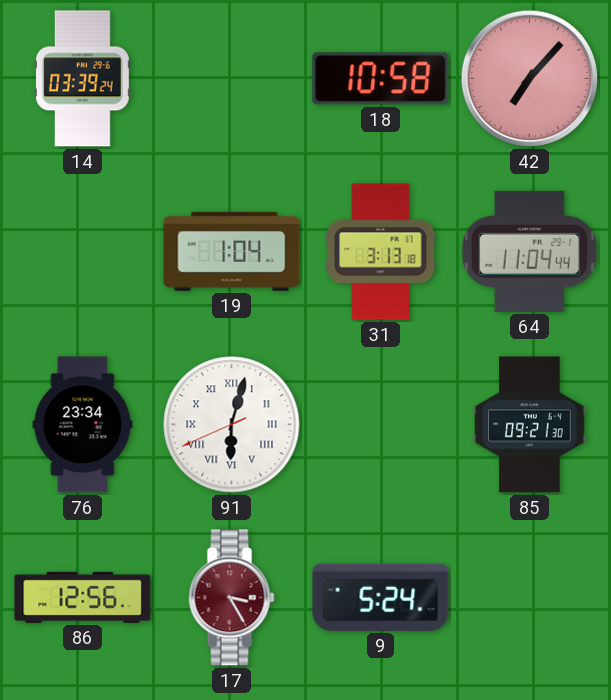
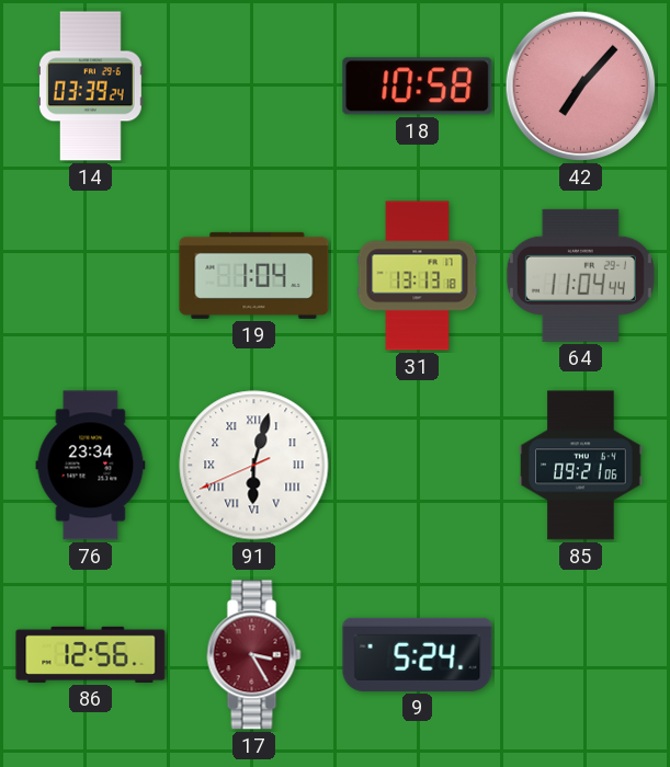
31: 3:13 -> 13:13
85: 09:21:30 -> 09:21:06
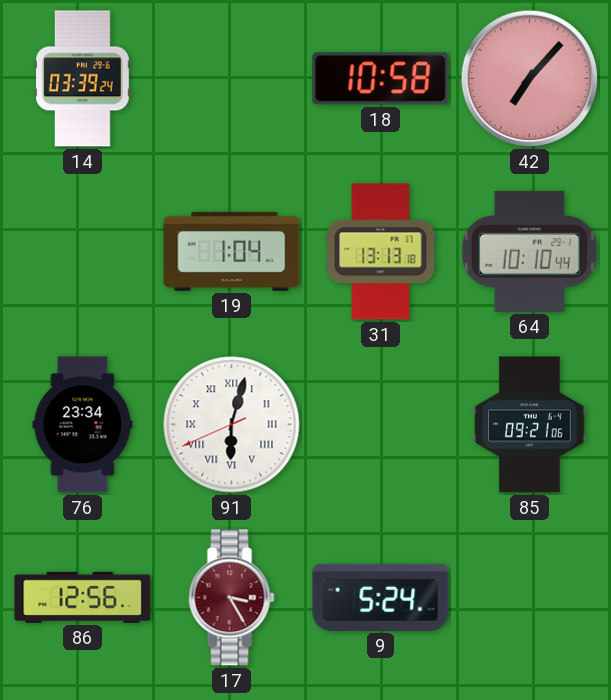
64: 11:04 -> 10:10
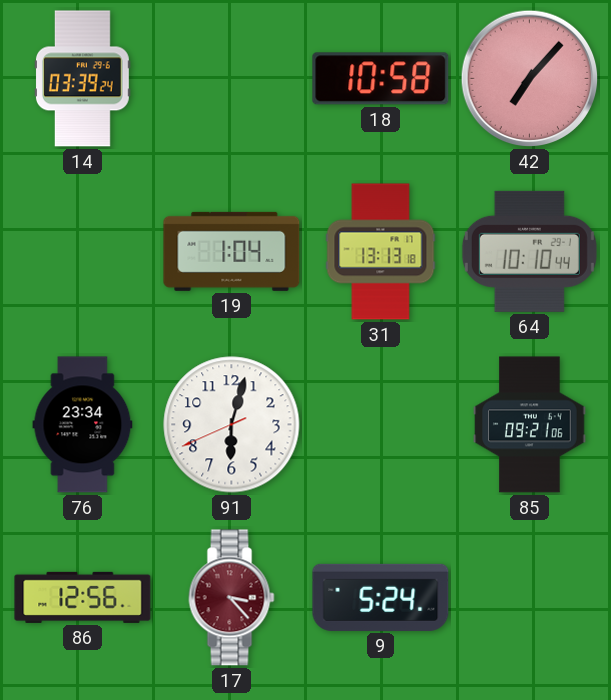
91 numerals: Roman -> Arabic
17: 3:25 -> 3:23
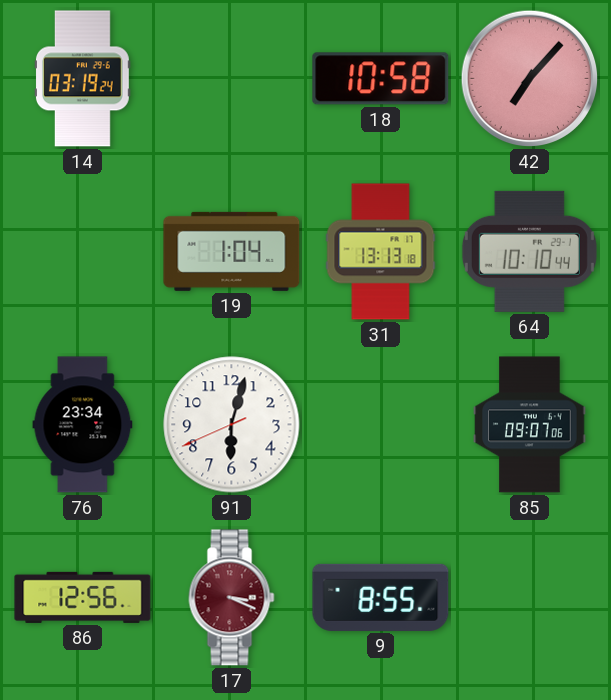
14: 03:39 -> 03:19
85: 09:21 -> 09:07
17: 3:23 -> 3:19
9: 5:24 -> 8:55
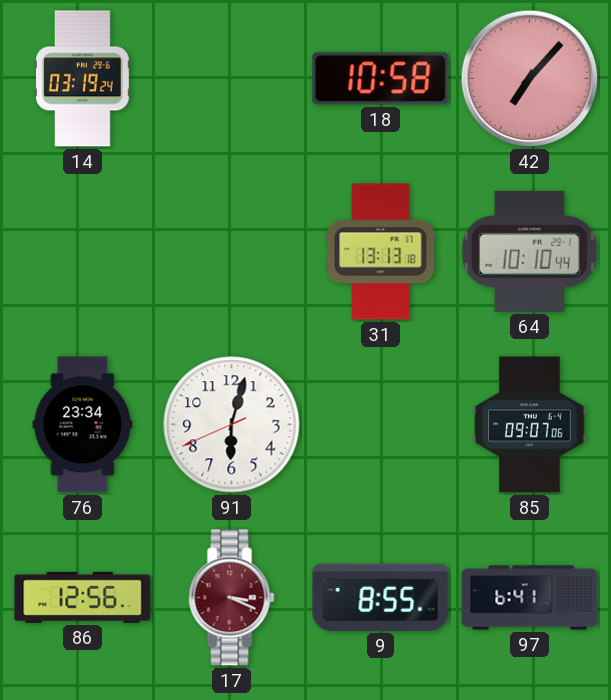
19: 1:04 -> none
97: none -> 6:41
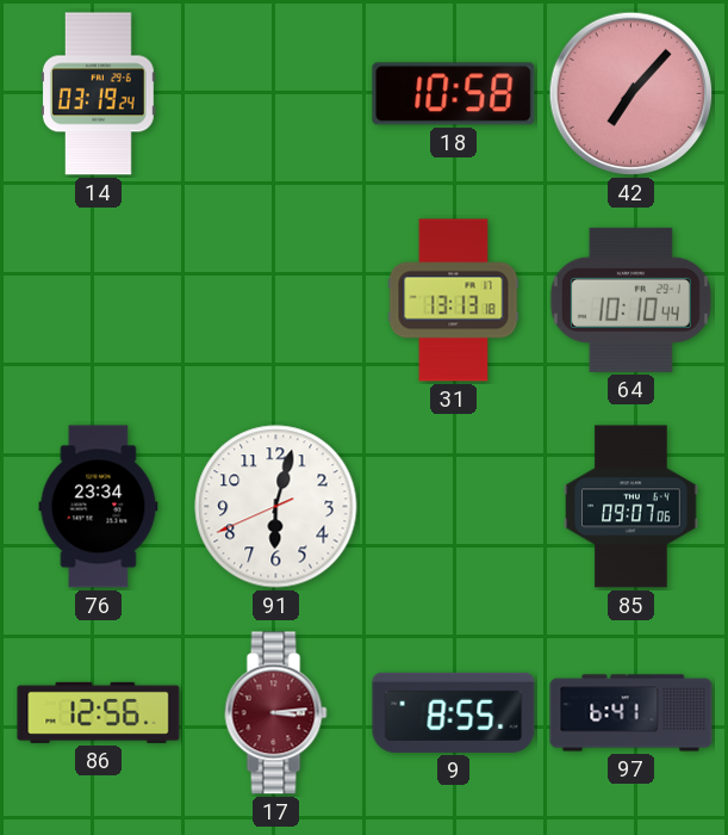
17: 3:19 -> 3:14
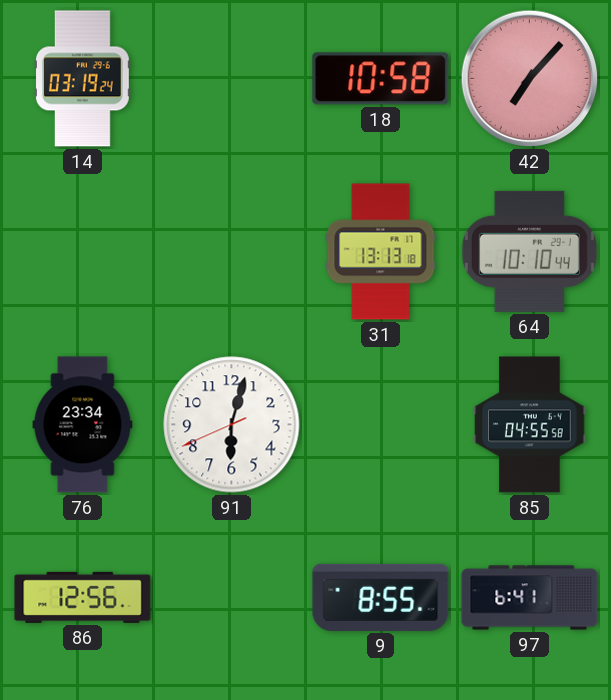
85: 09:07 -> 04:55
17: 3:14 -> none
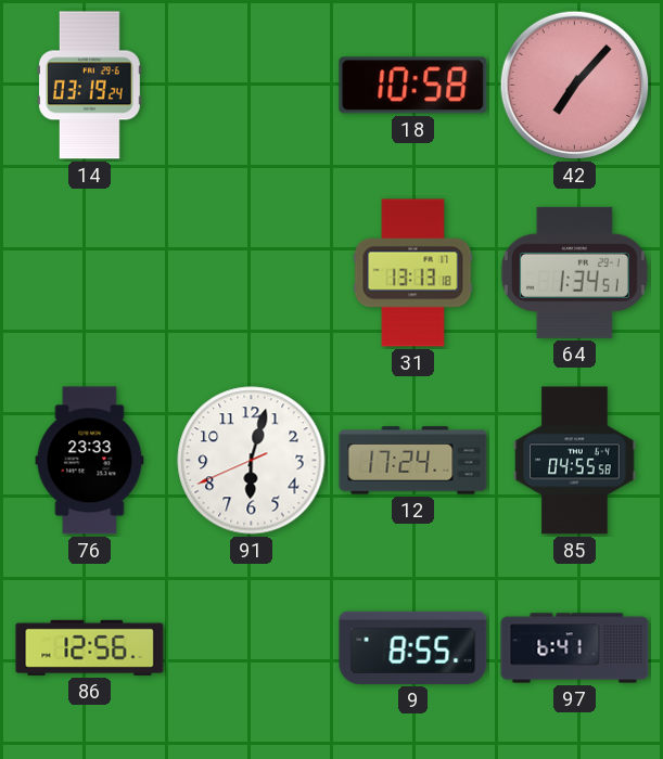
64: 10:10 -> 1:34
76: 23:34 -> 23:33
12: none -> 17:24
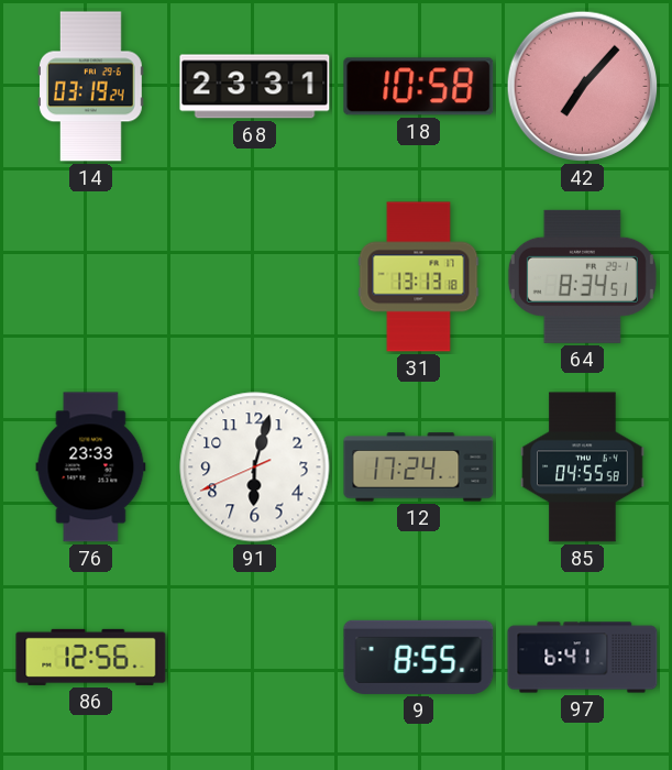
68: none -> 23:31
64: 1:34 -> 8:34
